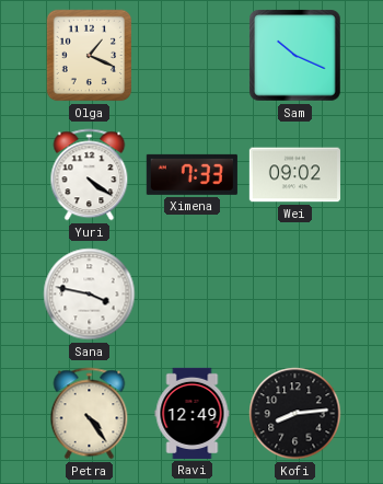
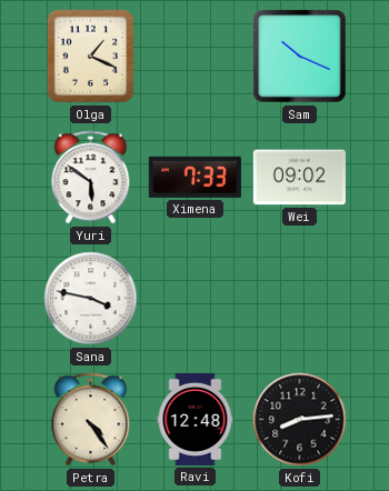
Yuri: 4:21 -> 5:51
Ravi: 12:49 -> 12:48
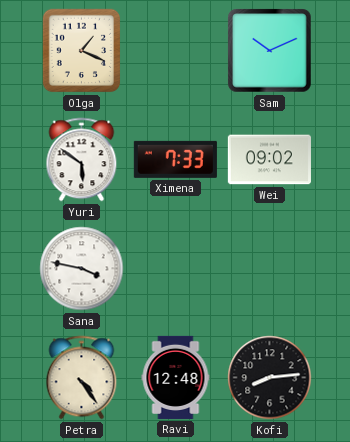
Sam: 10:19 -> 10:11
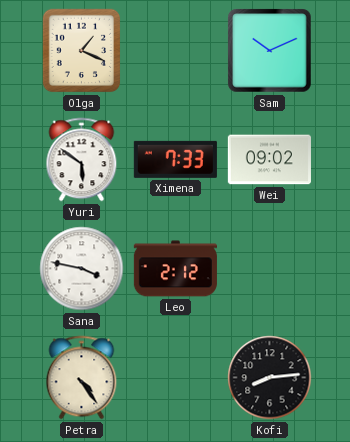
Leo: none -> 2:12
Ravi: 12:48 -> none
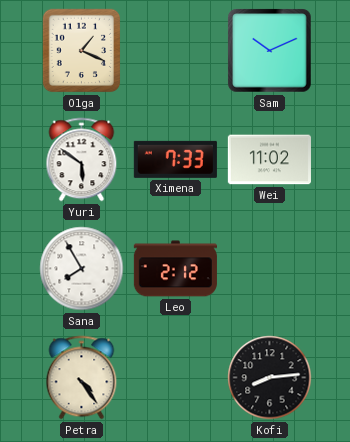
Wei: 09:02 -> 11:02
Sana: 3:47 -> 7:55
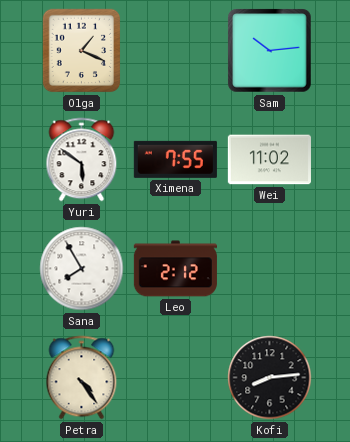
Sam: 10:11 -> 10:14
Ximena: 7:33 -> 7:55
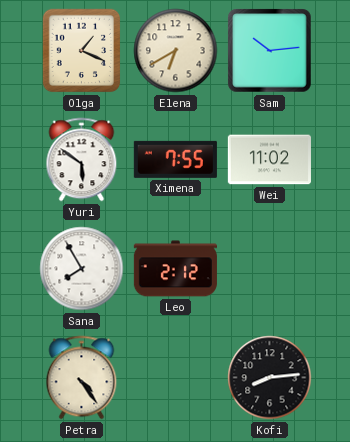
Elena: none -> 6:40
